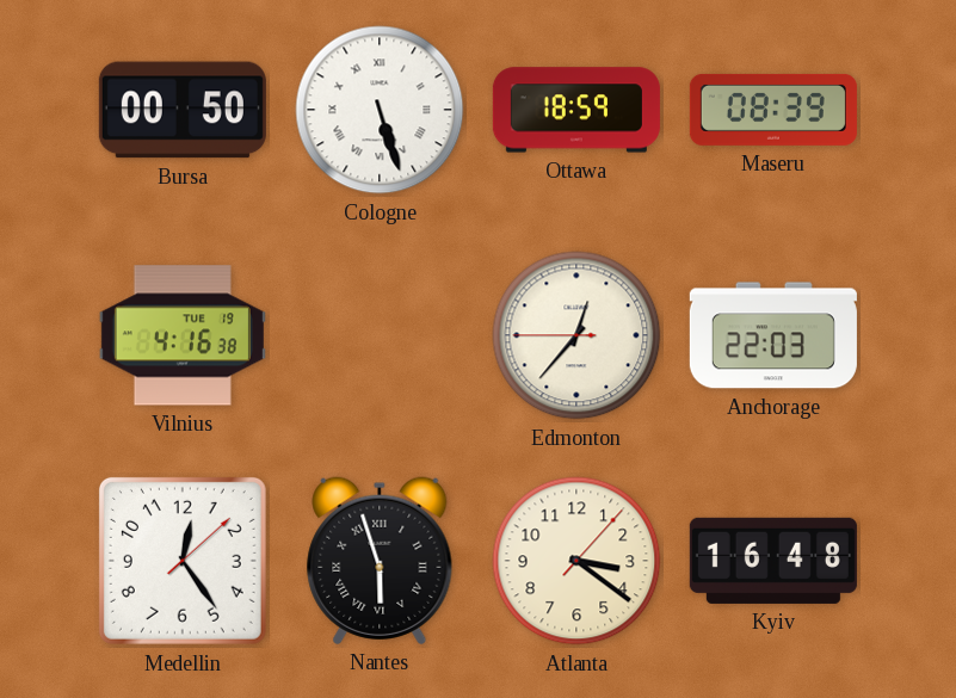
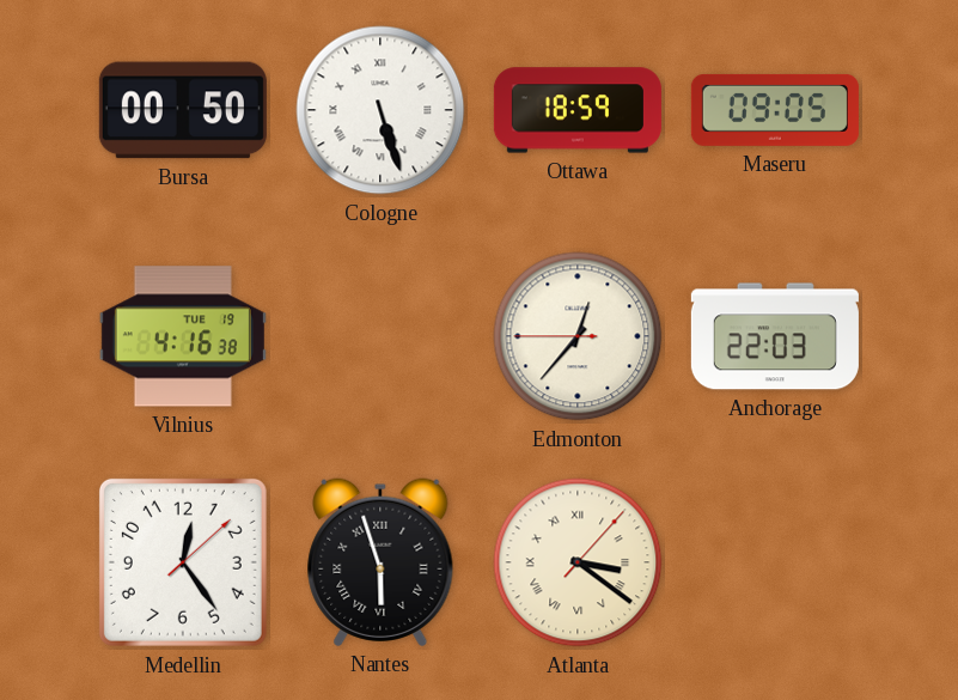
Maseru: 08:39 -> 09:05
Atlanta numerals: Arabic -> Roman
Kyiv: 16:48 -> none
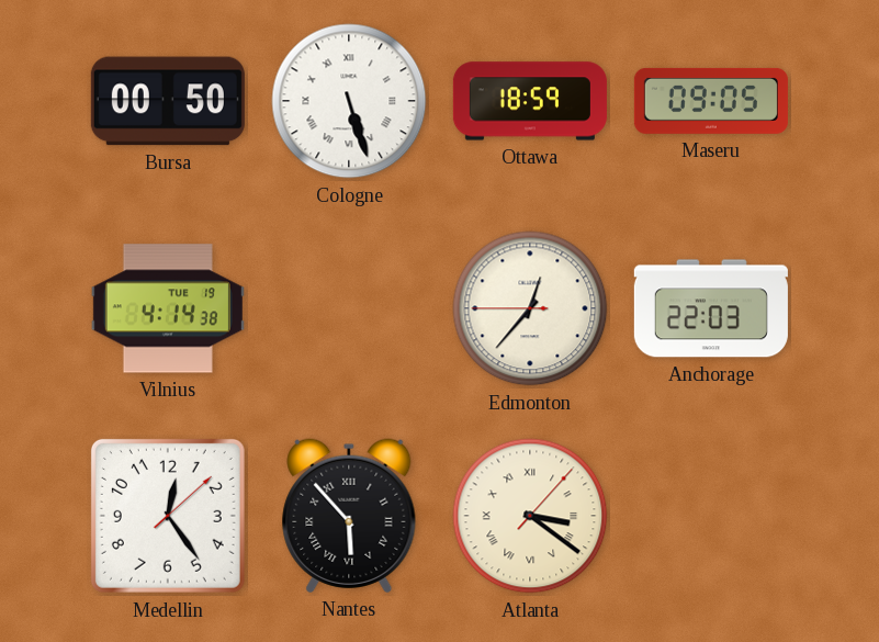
Vilnius: 4:16 -> 4:14
Nantes: 5:57 -> 5:53
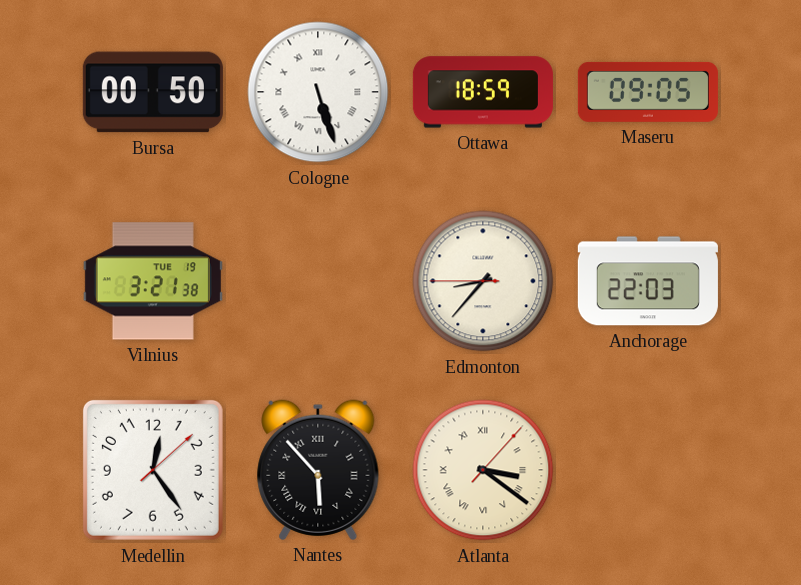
Vilnius: 4:14 -> 3:21
Edmonton: 12:36 -> 8:36
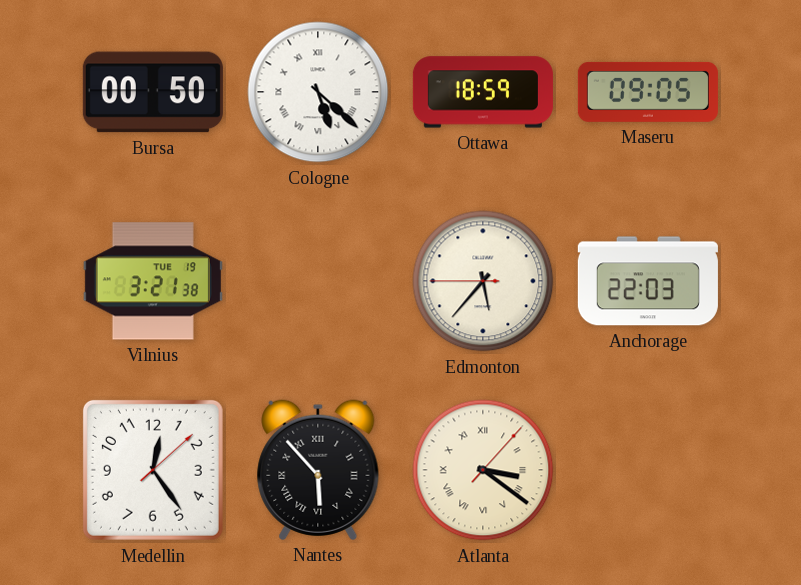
Cologne: 5:27 -> 5:22
Edmonton: 8:36 -> 5:36
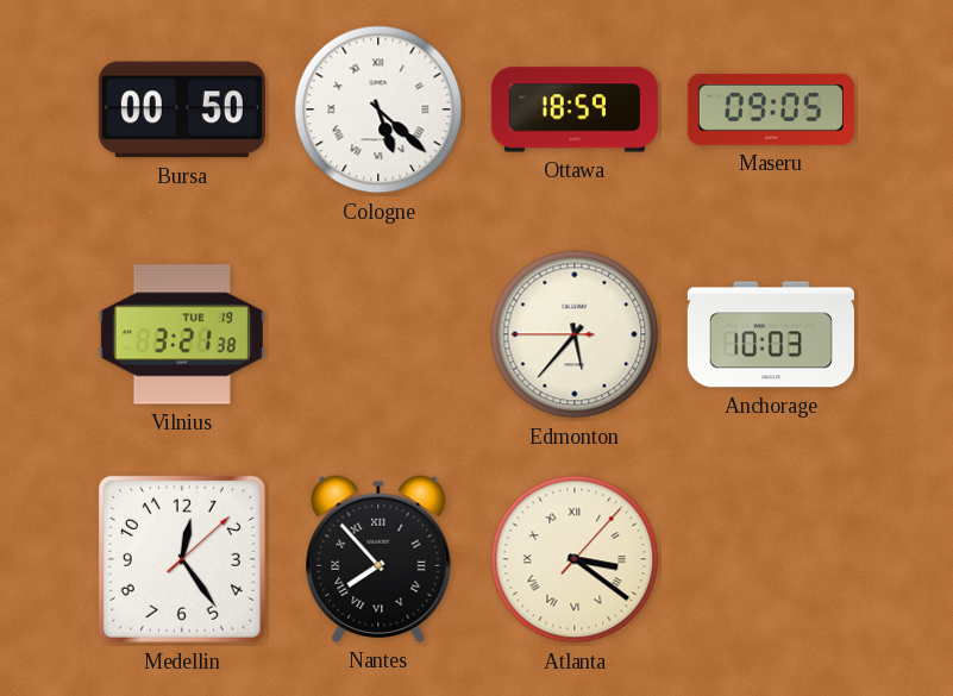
Anchorage: 22:03 -> 10:03
Nantes: 5:53 -> 7:53
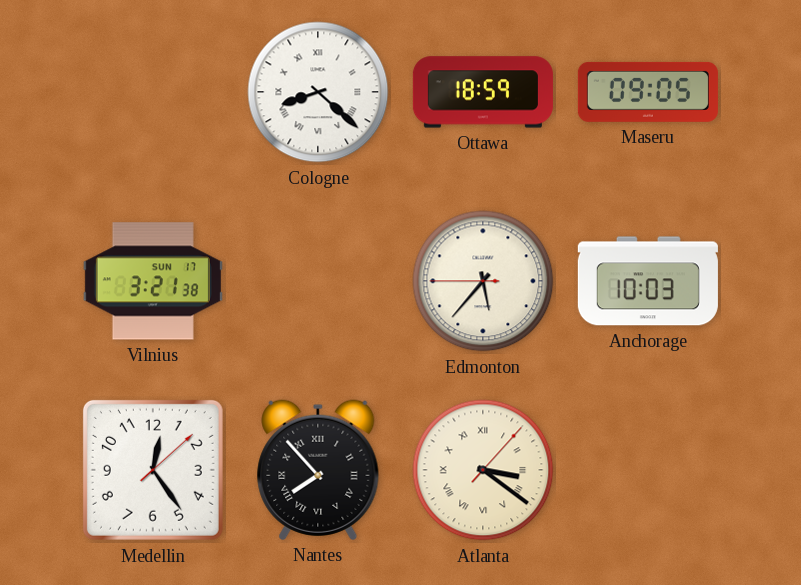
Bursa: 00:50 -> none
Cologne: 5:22 -> 8:22
Vilnius date: TUE 19 -> SUN 17
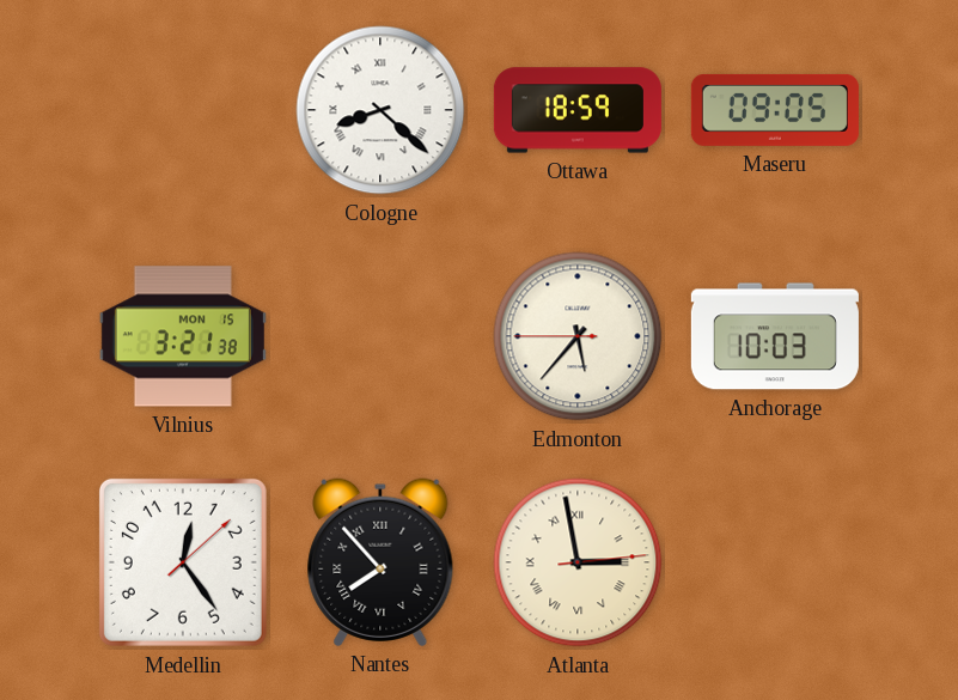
Vilnius date: SUN 17 -> MON 15
Atlanta: 3:21 -> 2:58
